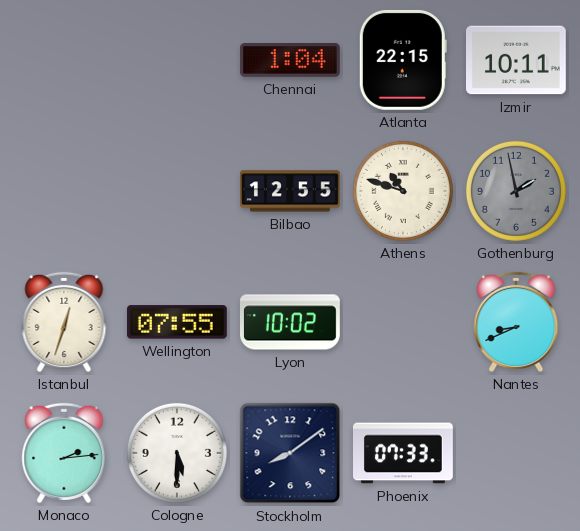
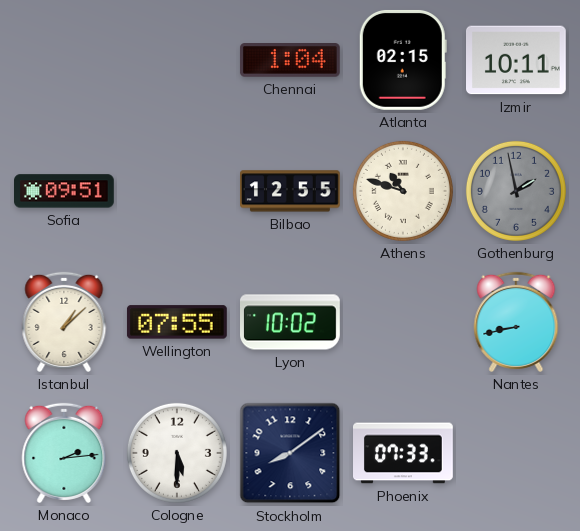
Atlanta: 22:15 -> 02:15
Sofia: none -> 09:51
Istanbul: 12:33 -> 1:08
Nantes: 8:41 -> 8:43
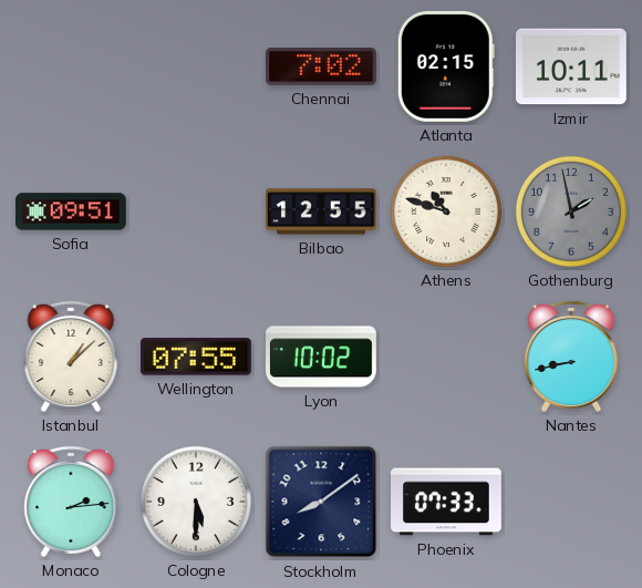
Chennai: 1:04 -> 7:02
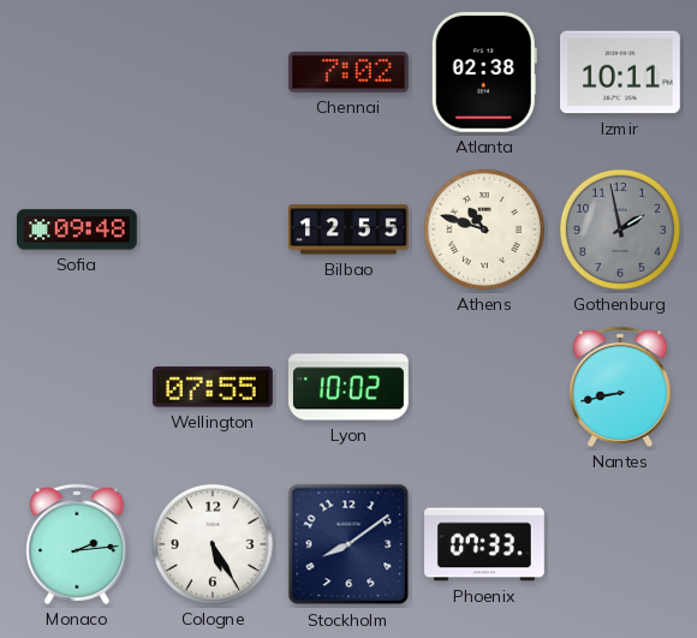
Atlanta: 02:15 -> 02:38
Sofia: 09:51 -> 09:48
Istanbul: 1:08 -> none
Cologne: 5:30 -> 5:25
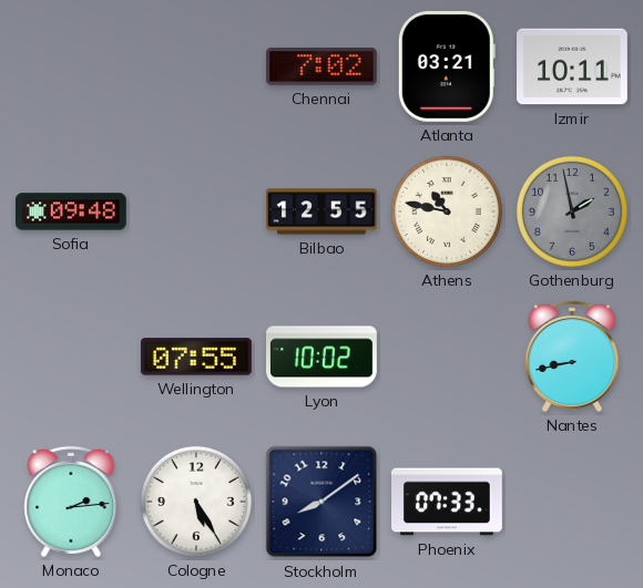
Atlanta: 02:38 -> 03:21
Athens: 10:48 -> 10:47
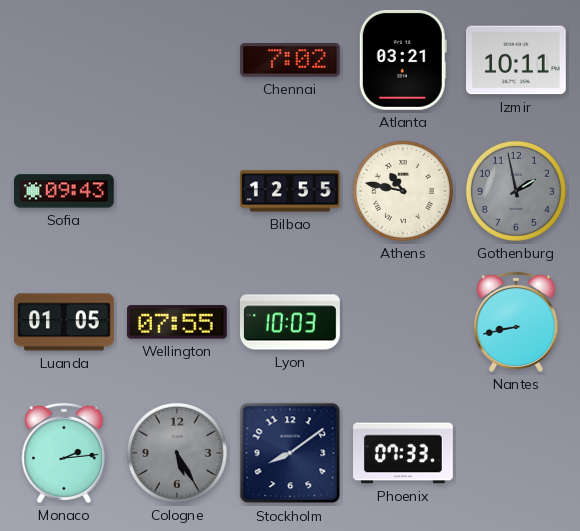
Sofia: 09:48 -> 09:43
Luanda: none -> 01:05
Lyon: 10:02 -> 10:03
Cologne dial: white -> grey
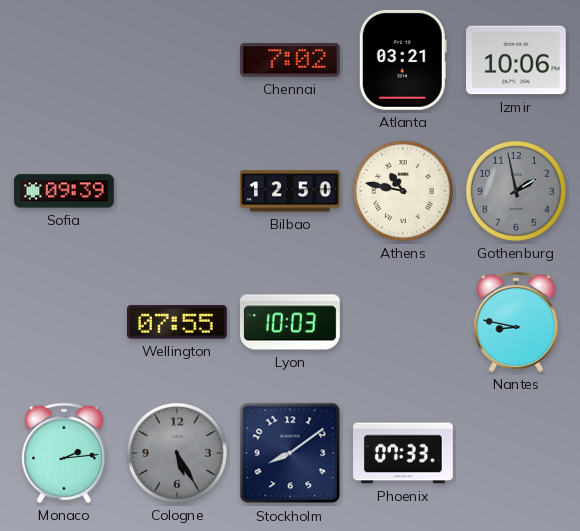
Izmir: 10:11 -> 10:06
Sofia: 09:43 -> 09:39
Bilbao: 12:55 -> 12:50
Luanda: 01:05 -> none
Nantes: 8:43 -> 8:47
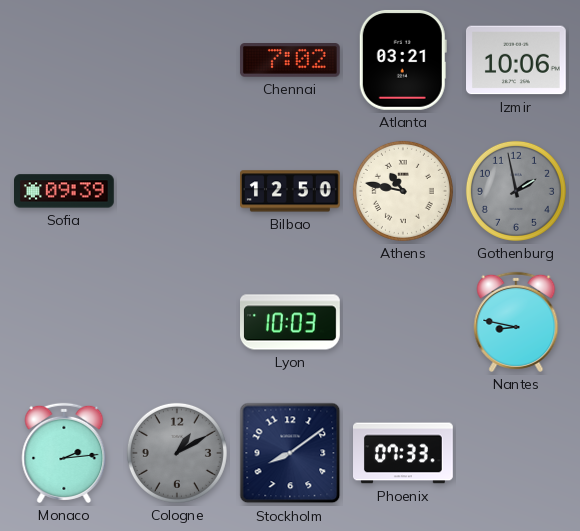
Wellington: 07:55 -> none
Cologne: 5:25 -> 1:10
